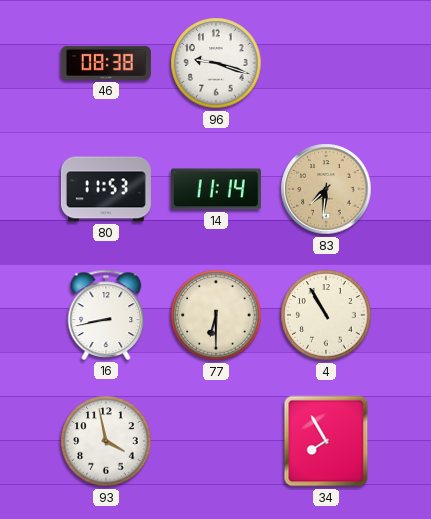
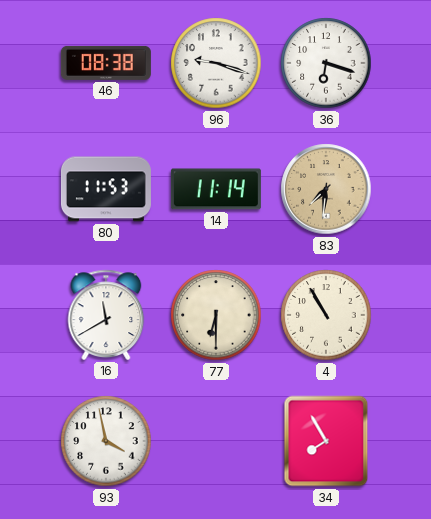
36: none -> 6:18
16: 8:43 -> 11:40
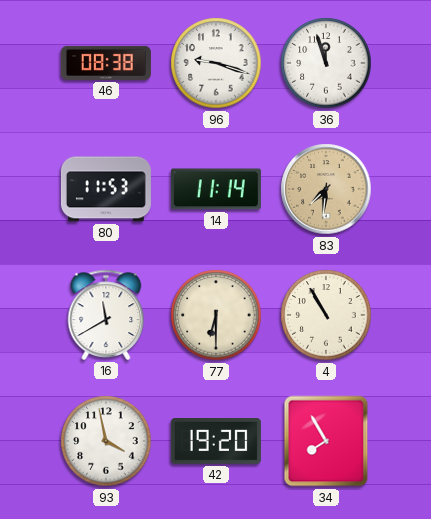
36: 6:18 -> 11:57
42: none -> 19:20
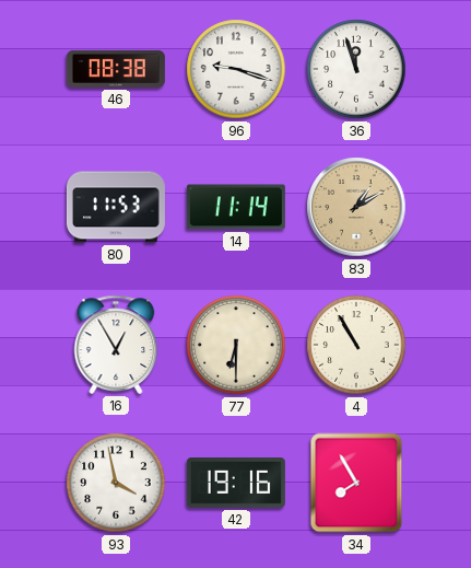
83: 7:31 -> 1:10
16: 11:40 -> 12:55
42: 19:20 -> 19:16
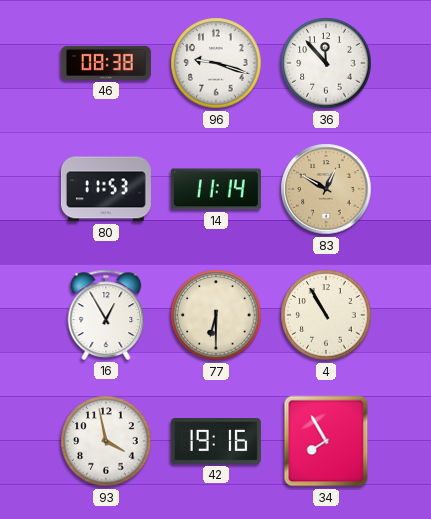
36: 11:57 -> 11:53
83: 1:10 -> 12:50
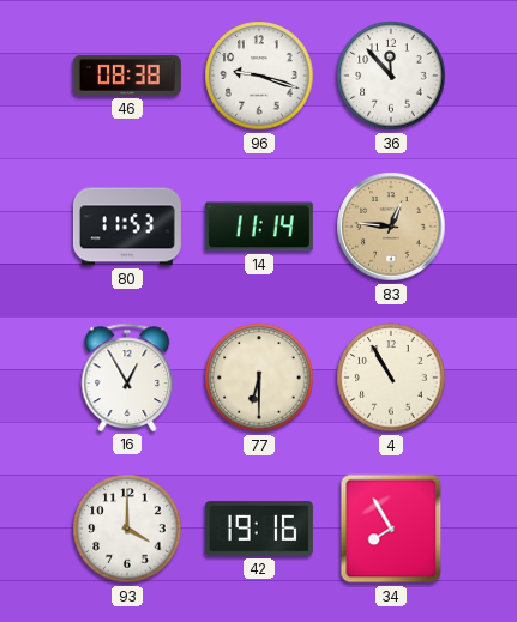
83: 12:50 -> 12:46
93: 3:58 -> 4:00
